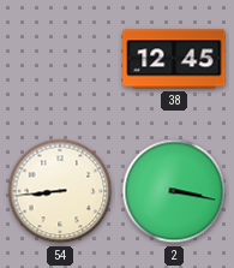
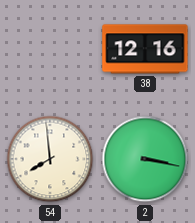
38: 12:45 -> 12:16
54: 8:44 -> 7:59
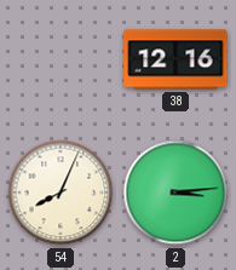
54: 7:59 -> 8:04
2: 3:17 -> 3:14
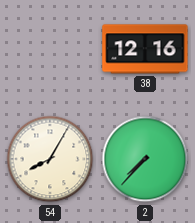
54: 8:04 -> 8:05
2: 3:14 -> 7:37
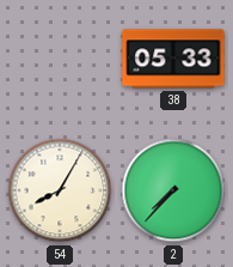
38: 12:16 -> 05:33
